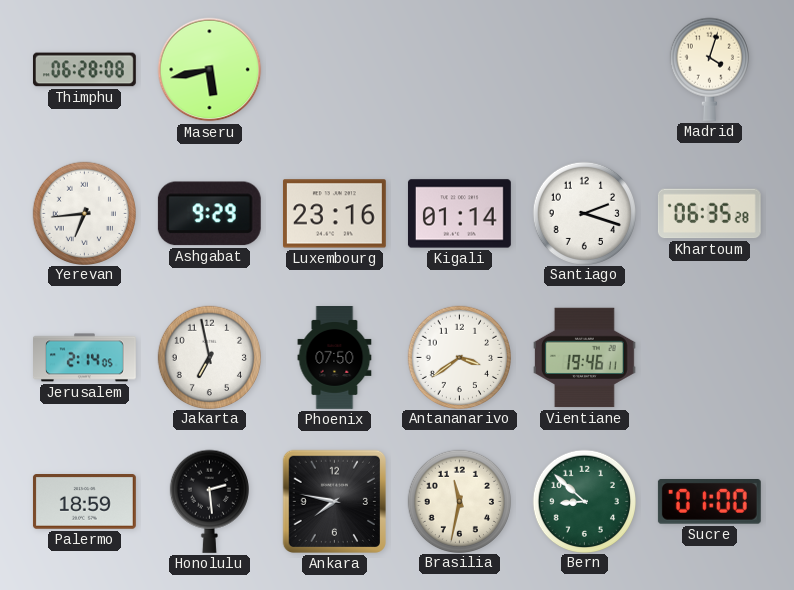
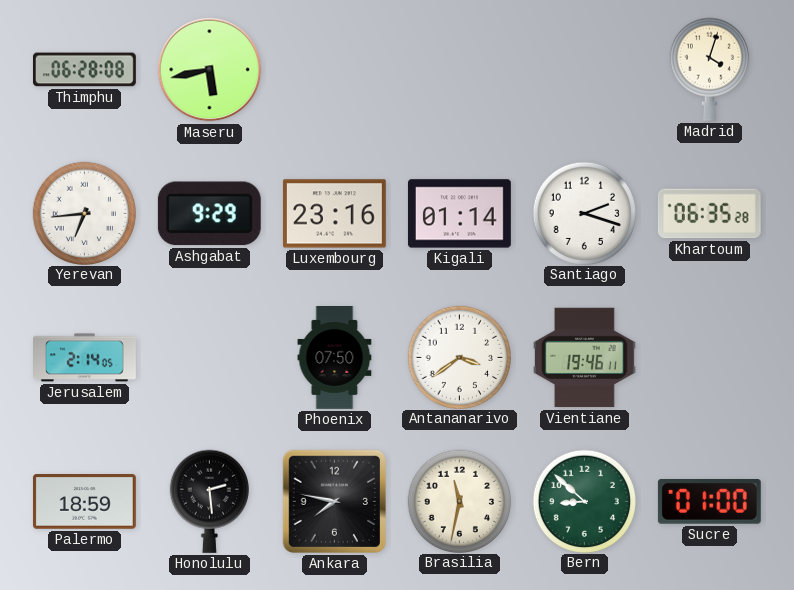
Jakarta: 6:58 -> none
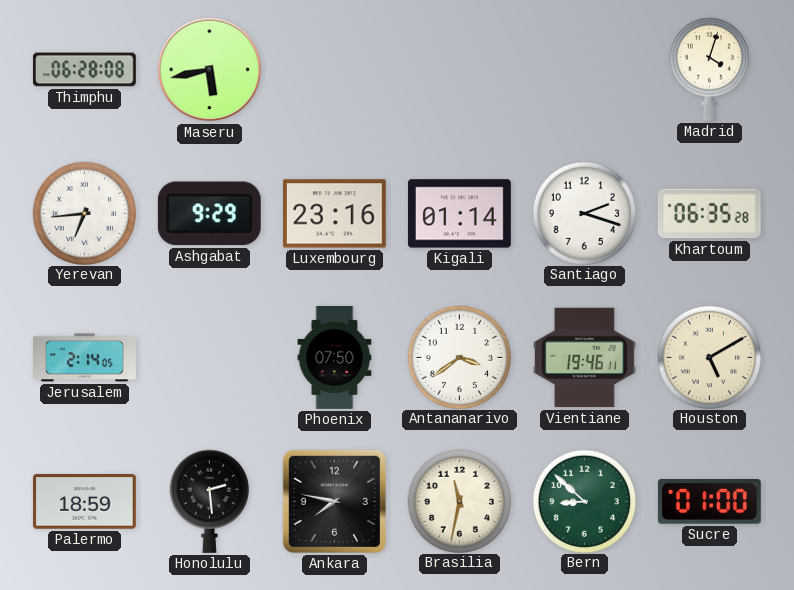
Houston: none -> 5:10
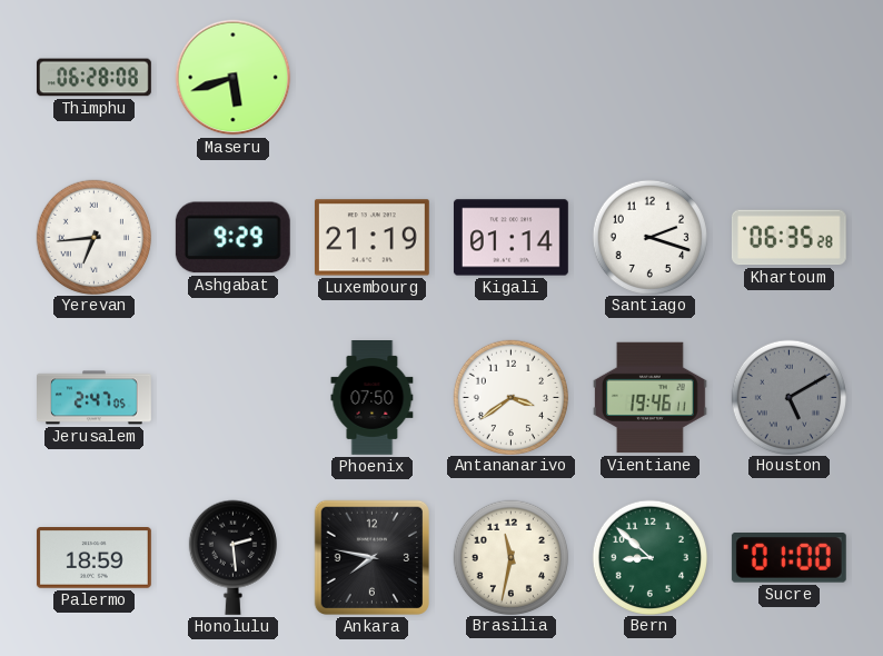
Maseru: 5:43 -> 5:42
Madrid: 4:03 -> none
Luxembourg: 23:16 -> 21:19
Jerusalem: 2:14 -> 2:47
Houston dial: cream -> grey
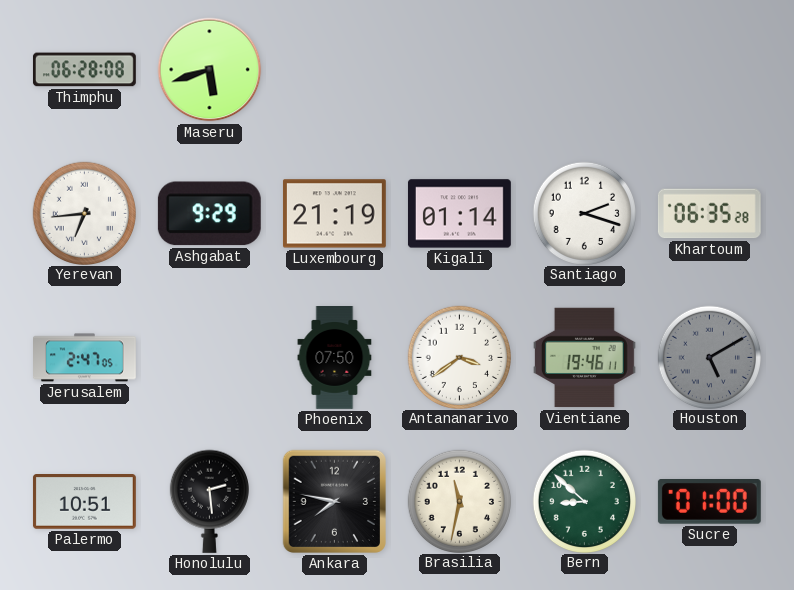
Palermo: 18:59 -> 10:51
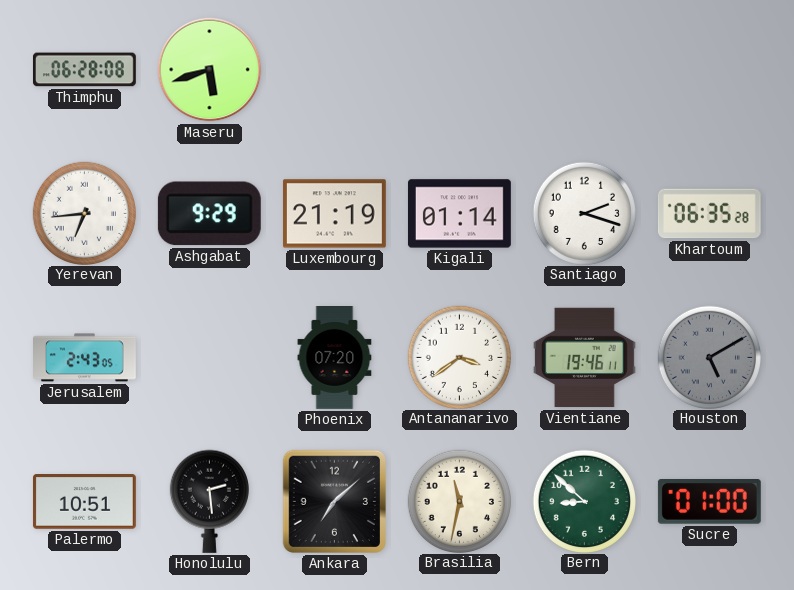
Jerusalem: 2:47 -> 2:43
Phoenix: 07:50 -> 07:20
Ankara: 7:47 -> 7:08
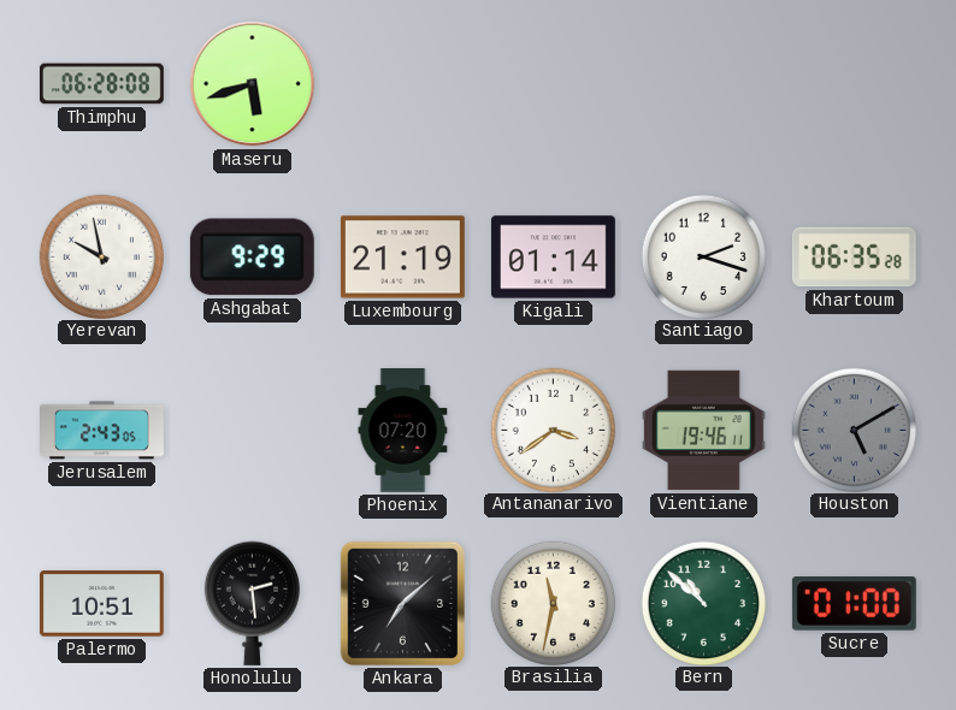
Yerevan: 6:44 -> 9:58
Bern: 8:52 -> 10:52
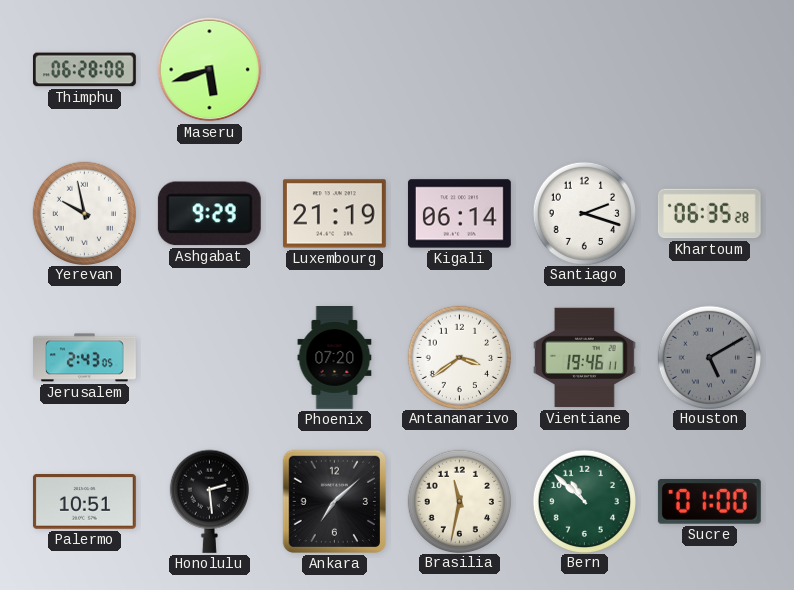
Kigali: 01:14 -> 06:14
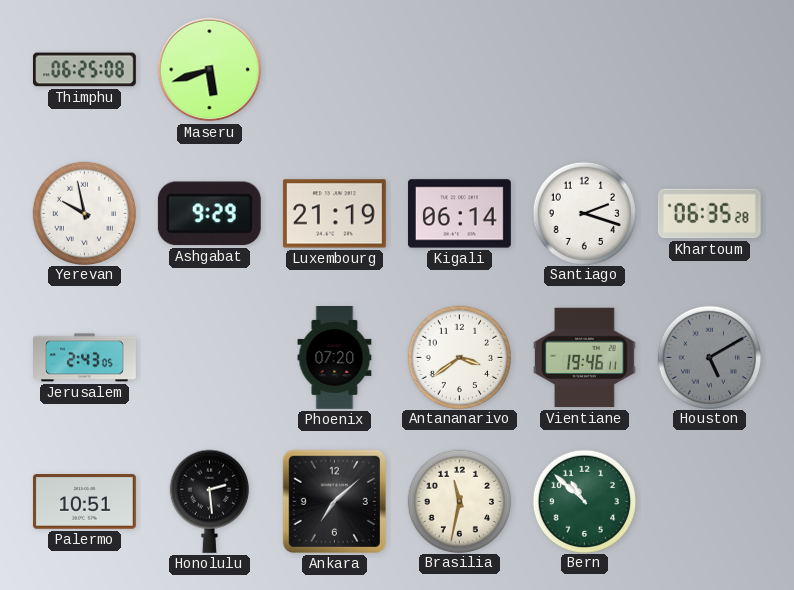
Thimphu: 06:28 -> 06:25
Sucre: 01:00 -> none
